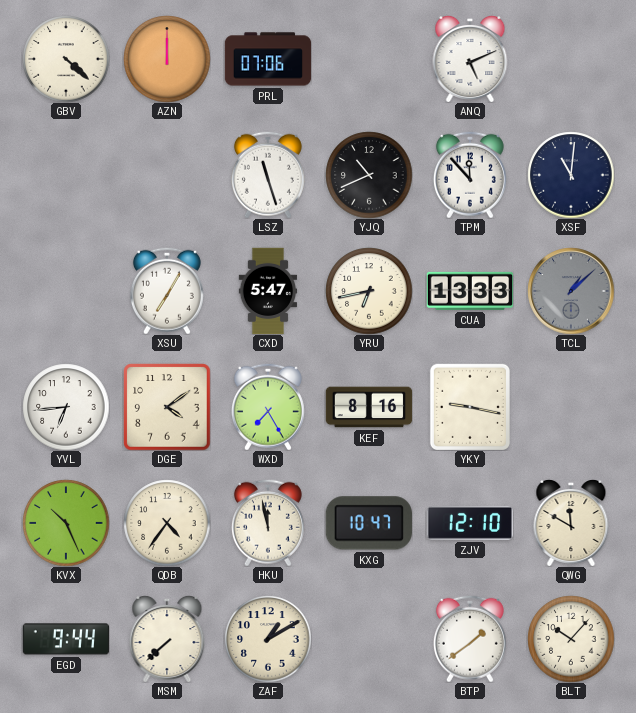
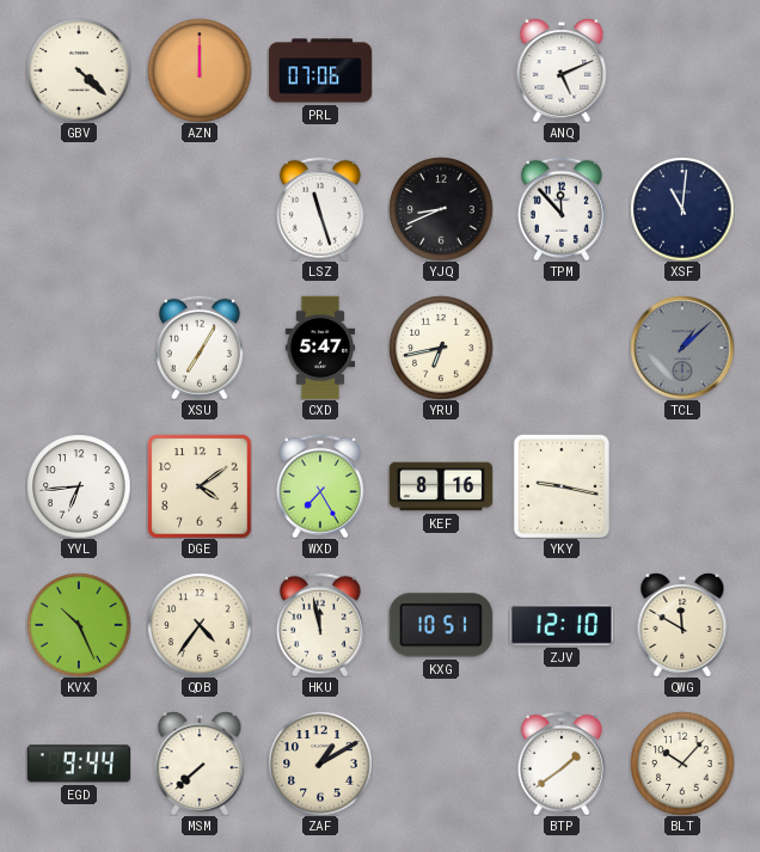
YJQ: 10:41 -> 8:41
CUA: 13:33 -> none
KXG: 10:47 -> 10:51
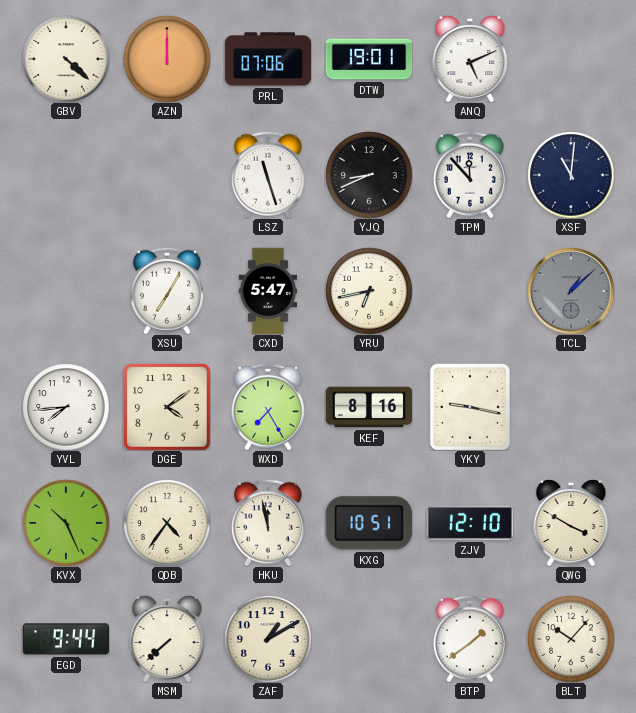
DTW: none -> 19:01
YVL: 6:44 -> 7:44
QWG: 11:50 -> 3:50
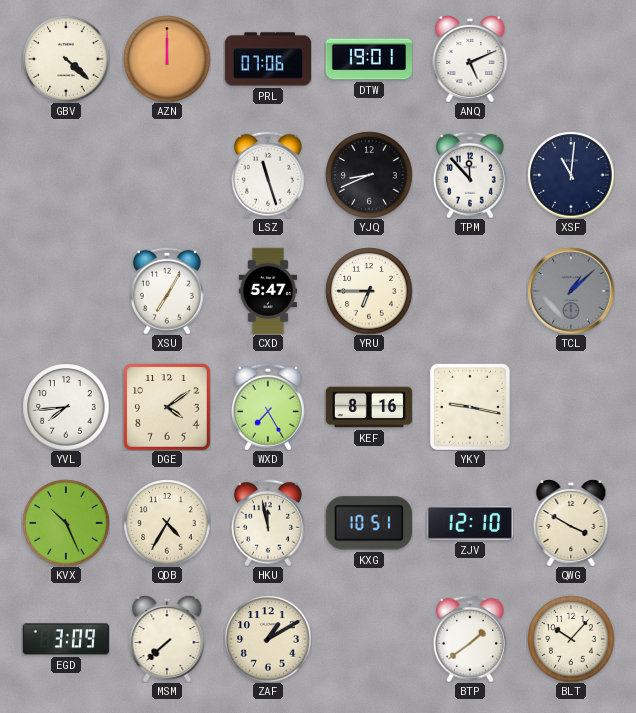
YRU: 6:43 -> 6:45
QDB: 4:36 -> 4:35
EGD: 9:44 -> 3:09
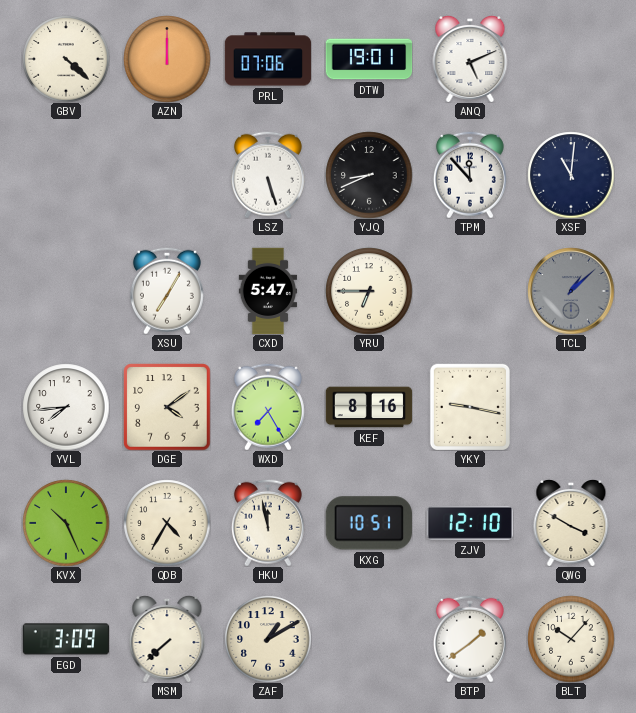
LSZ: 11:27 -> 5:27
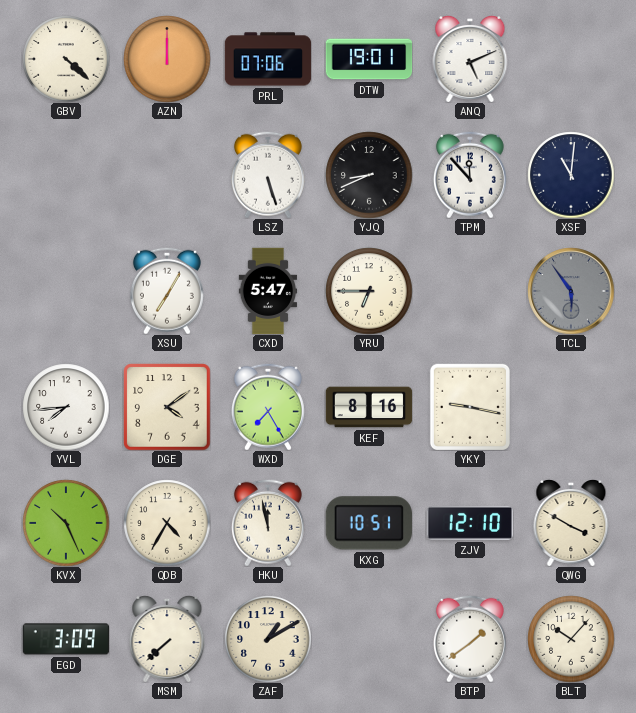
TCL: 1:08 -> 5:54
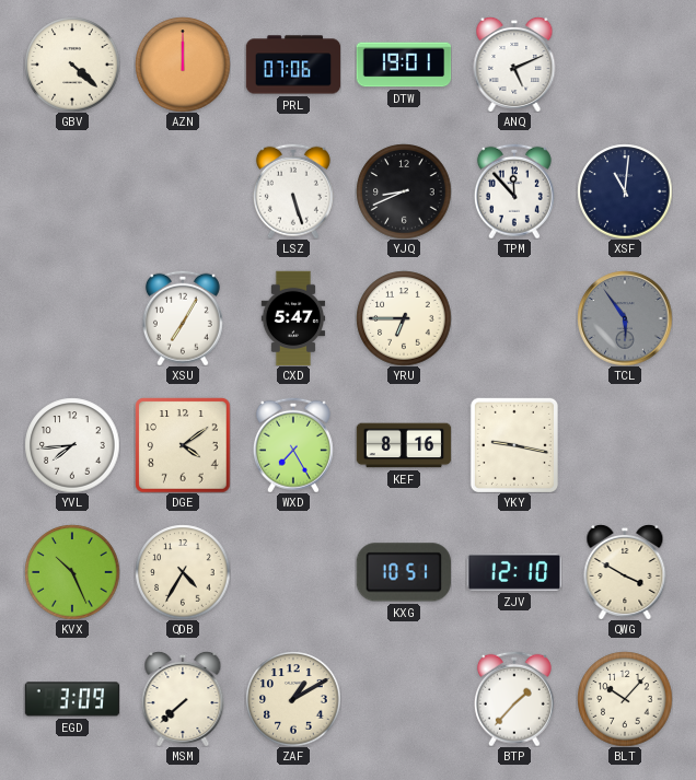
HKU: 11:58 -> none
BTP: 1:39 -> 1:37
